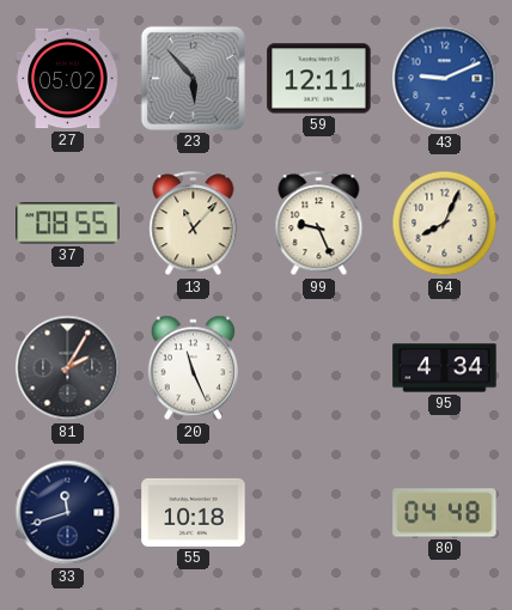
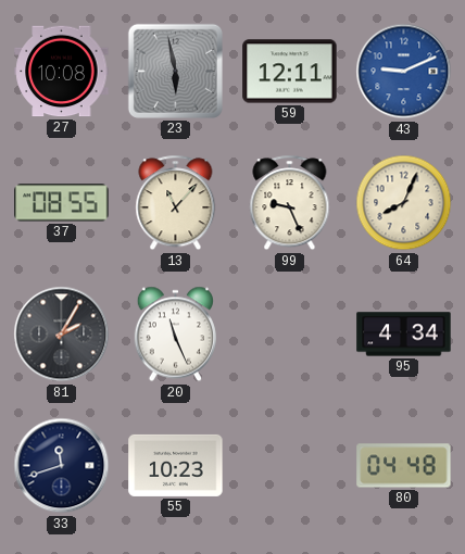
27: 05:02 -> 10:08
23: 5:53 -> 5:58
55: 10:18 -> 10:23
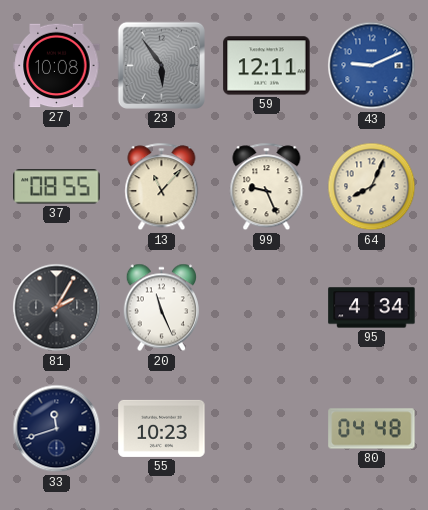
23: 5:58 -> 5:54
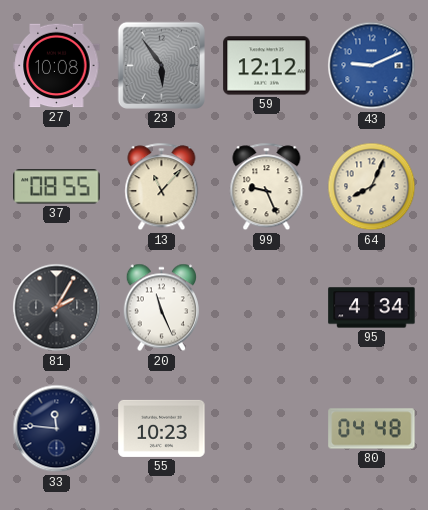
59: 12:11 -> 12:12
33: 11:42 -> 11:46
